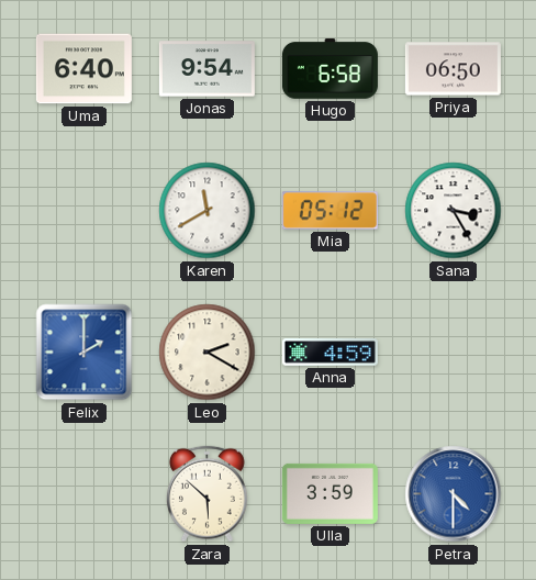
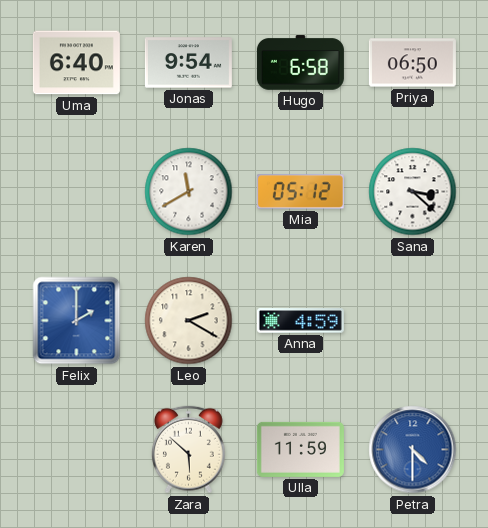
Sana: 3:25 -> 3:22
Ulla: 3:59 -> 11:59
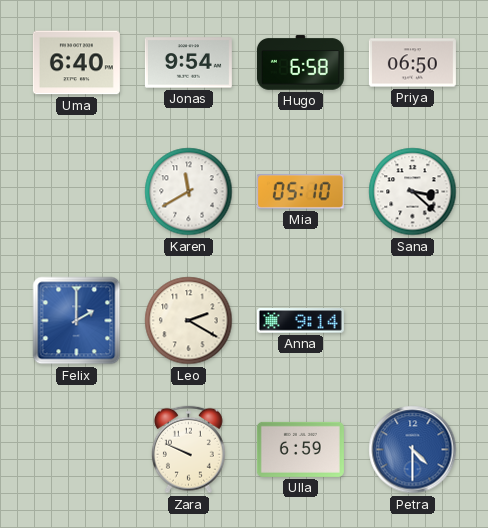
Mia: 05:12 -> 05:10
Anna: 4:59 -> 9:14
Zara: 5:52 -> 9:49
Ulla: 11:59 -> 6:59
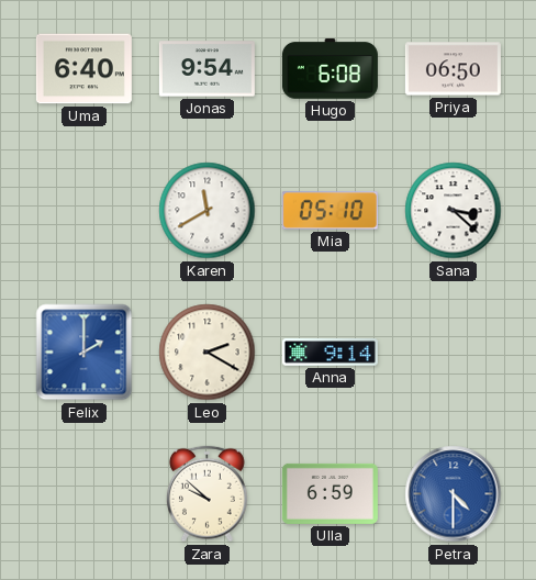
Hugo: 6:58 -> 6:08
Zara: 9:49 -> 9:52
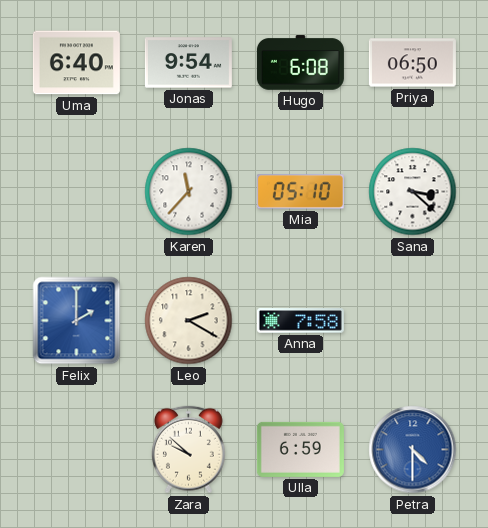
Karen: 11:40 -> 11:37
Anna: 9:14 -> 7:58
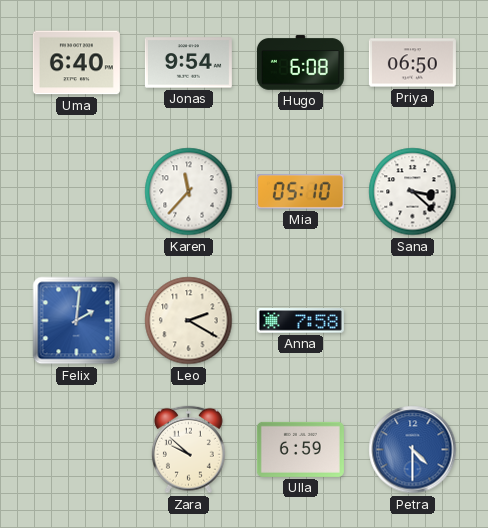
Felix: 2:00 -> 2:01
